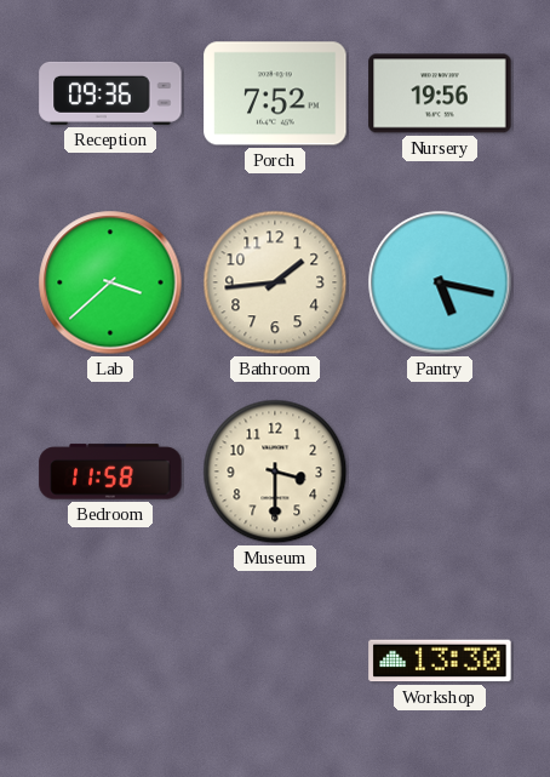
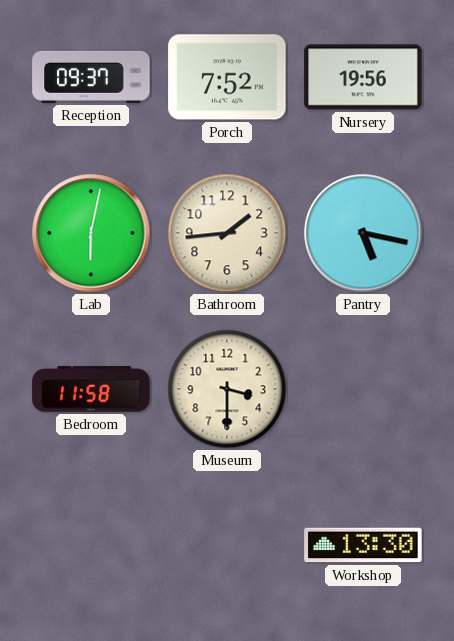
Reception: 09:36 -> 09:37
Lab: 3:38 -> 6:02
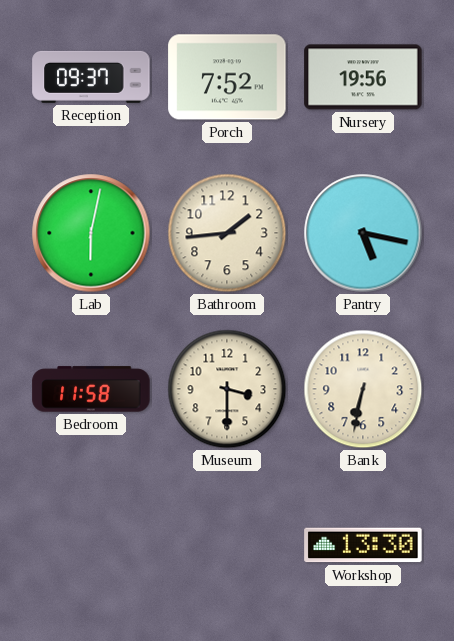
Bank: none -> 6:32
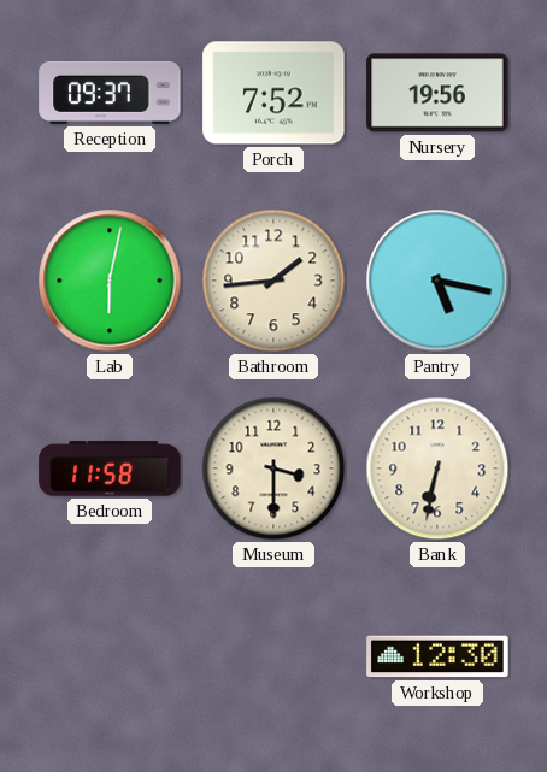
Workshop: 13:30 -> 12:30
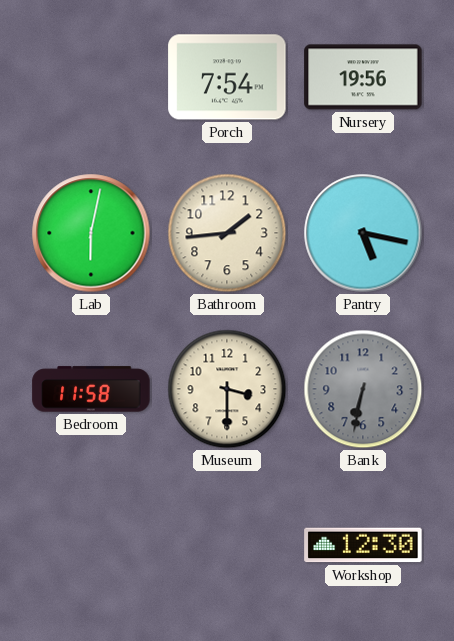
Reception: 09:37 -> none
Porch: 7:52 -> 7:54
Bank dial: cream -> grey
